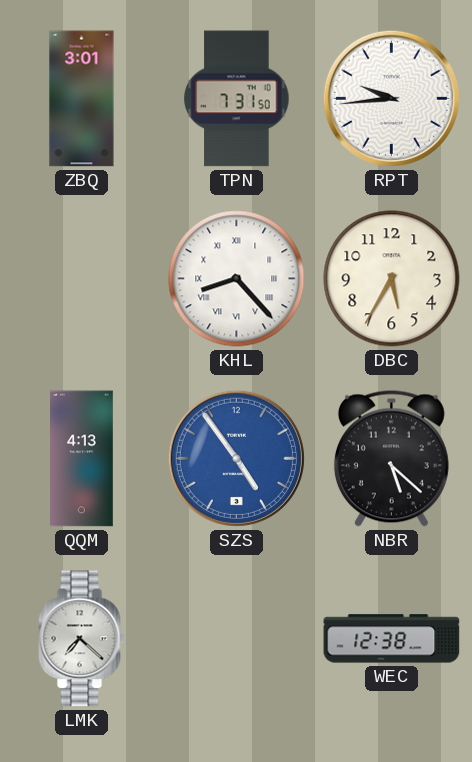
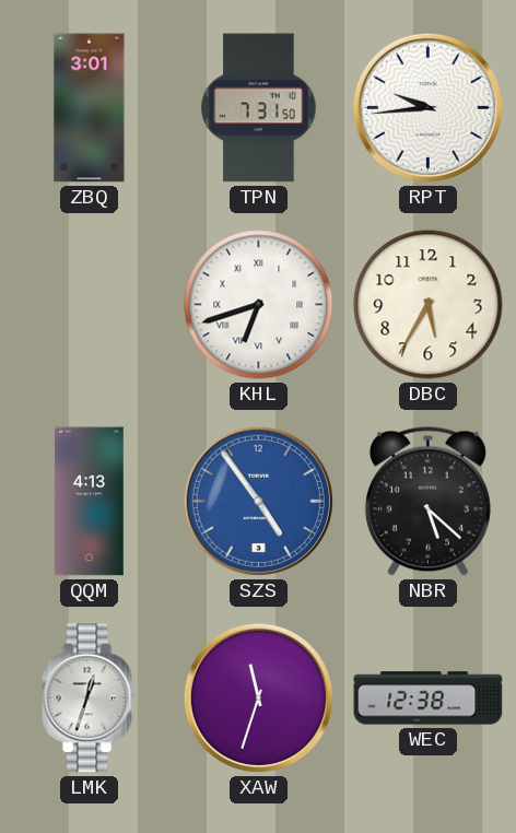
KHL: 8:23 -> 6:42
LMK: 7:22 -> 12:33
XAW: none -> 11:33
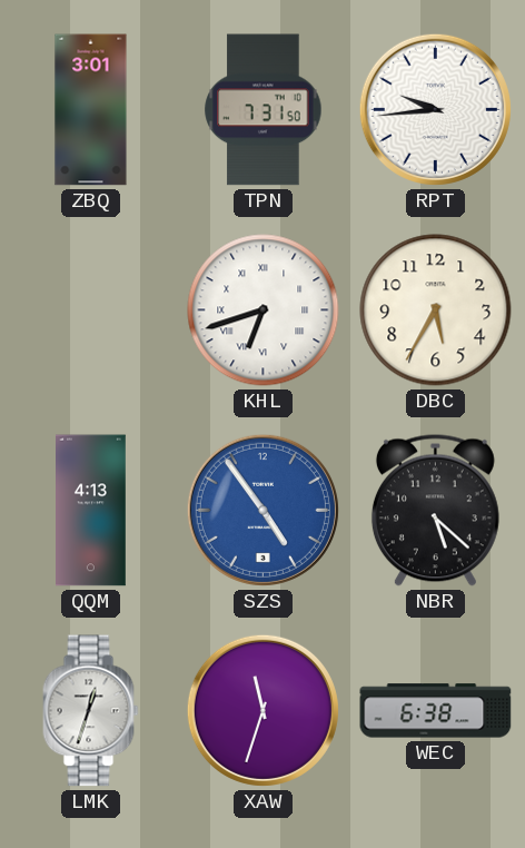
WEC: 12:38 -> 6:38
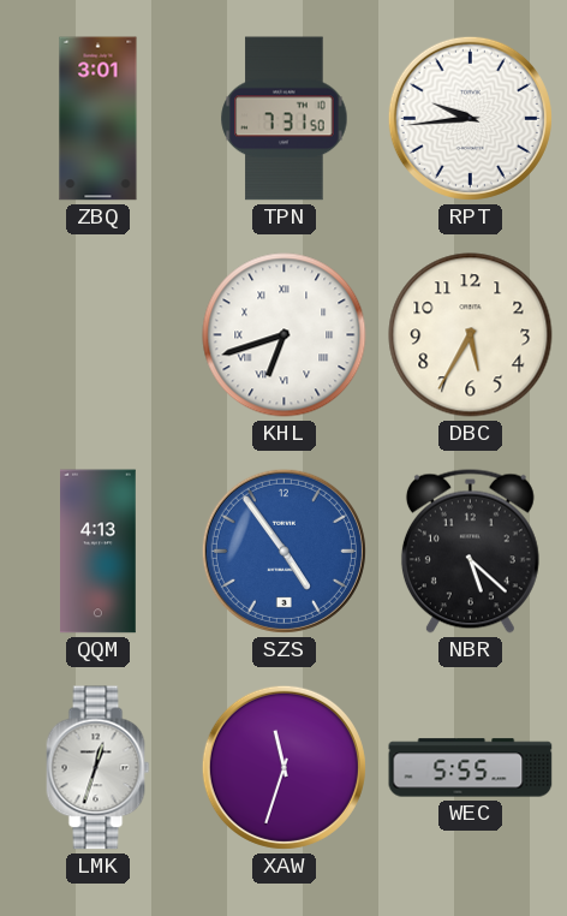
WEC: 6:38 -> 5:55
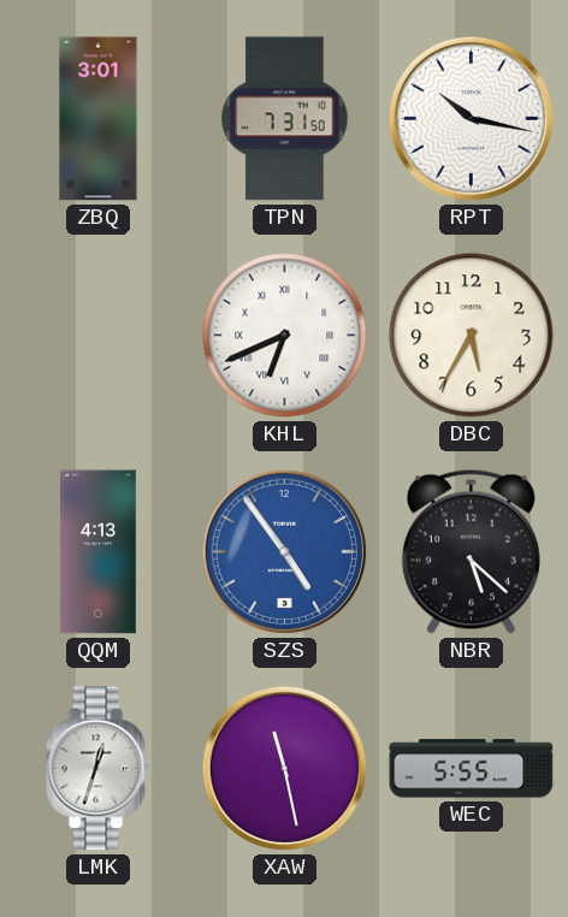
RPT: 9:44 -> 10:17
KHL: 6:42 -> 6:41
XAW: 11:33 -> 11:28
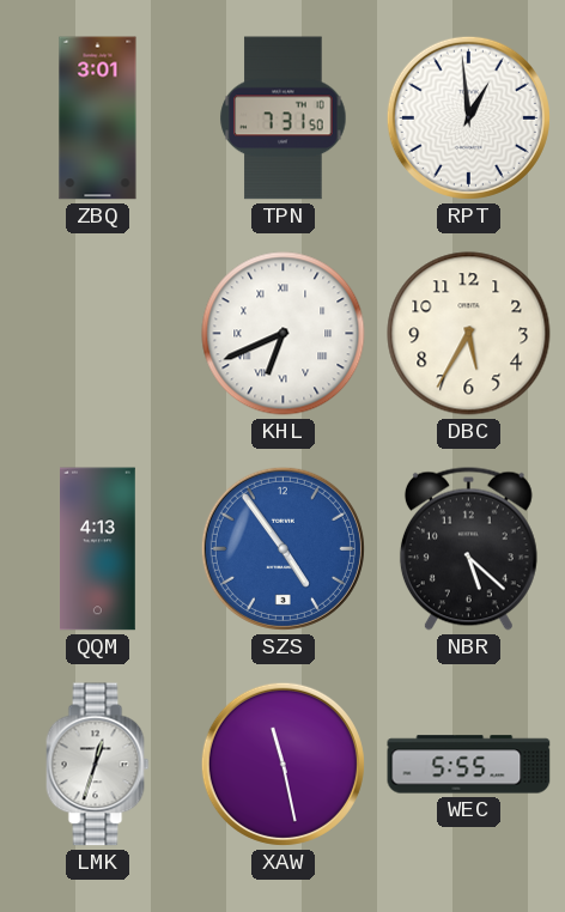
RPT: 10:17 -> 12:59
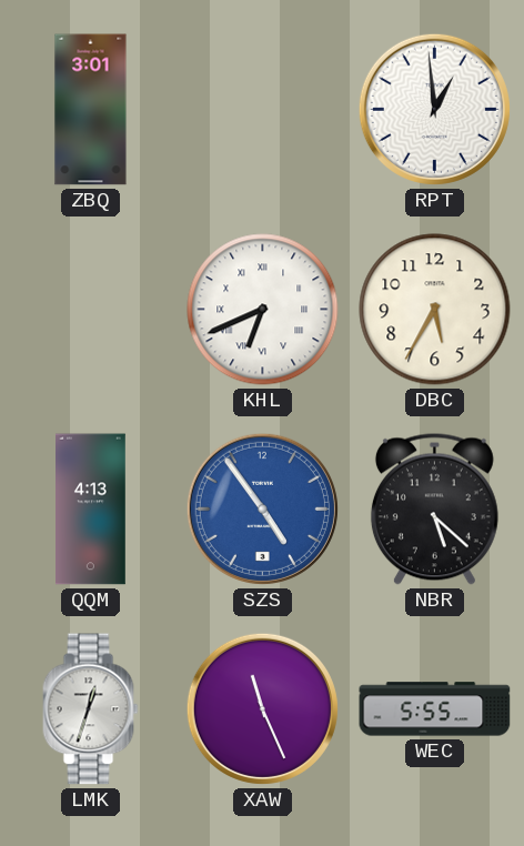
TPN: 7:31 -> none
XAW: 11:28 -> 11:26
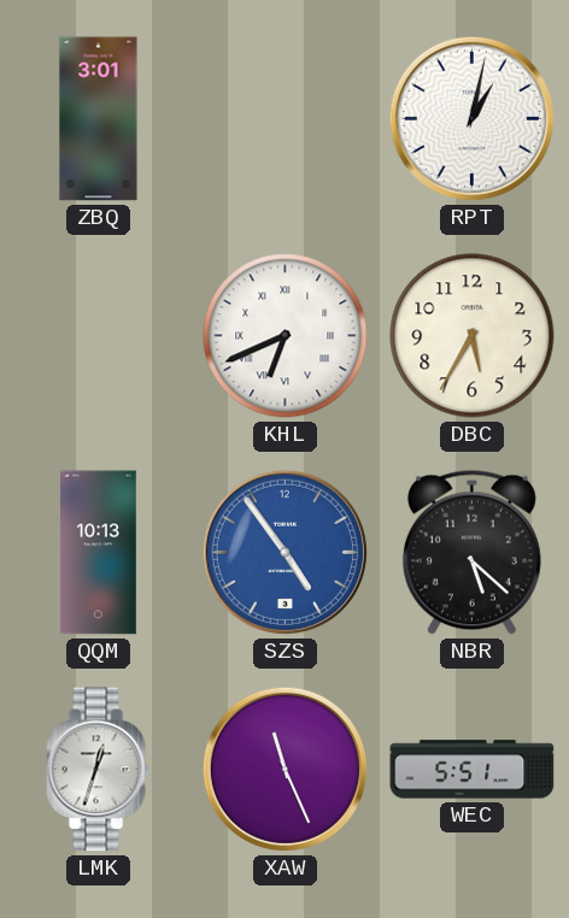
RPT: 12:59 -> 1:02
QQM: 4:13 -> 10:13
WEC: 5:55 -> 5:51
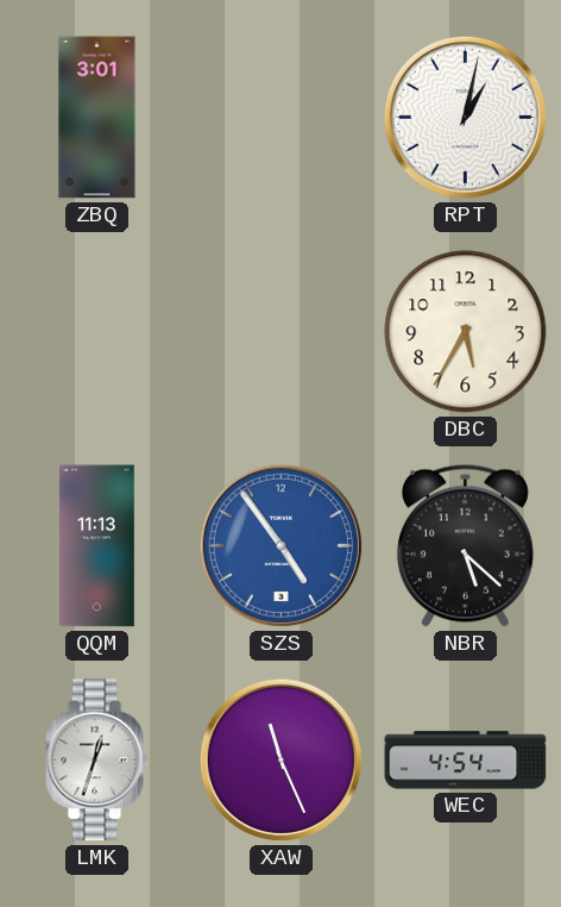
KHL: 6:41 -> none
QQM: 10:13 -> 11:13
WEC: 5:51 -> 4:54
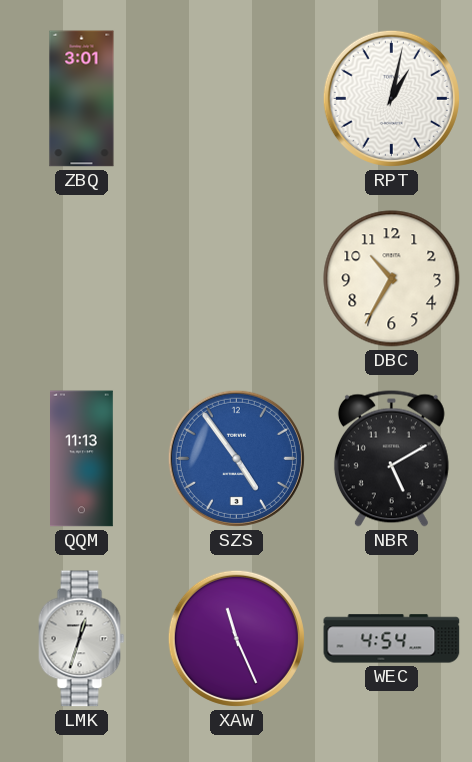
DBC: 5:35 -> 10:35
NBR: 5:22 -> 5:10
